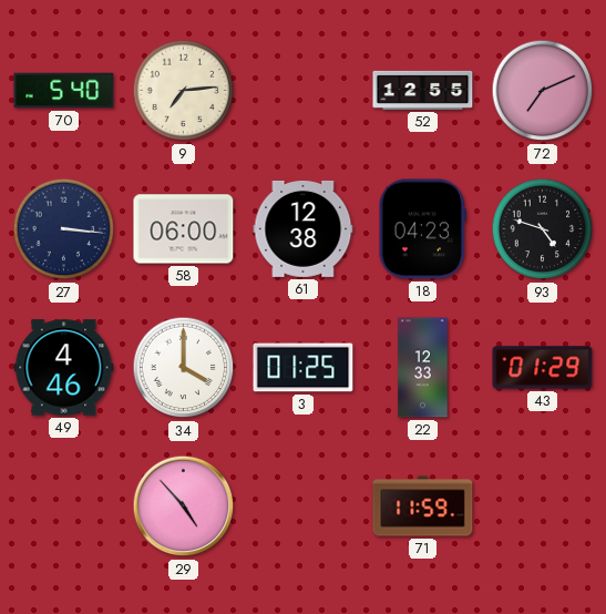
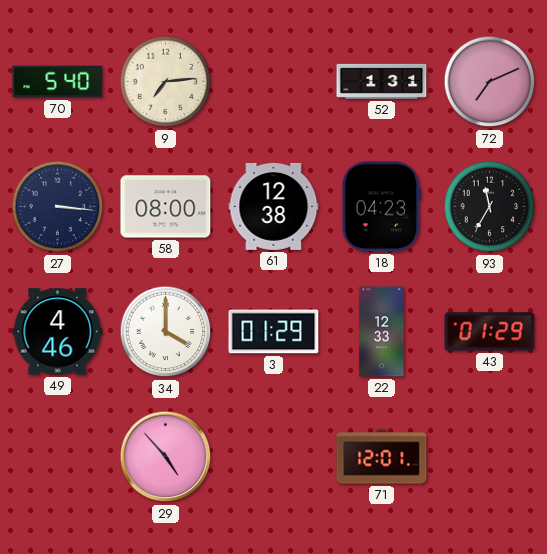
52: 12:55 -> 1:31
58: 06:00 -> 08:00
93: 4:48 -> 11:35
3: 01:25 -> 01:29
71: 11:59 -> 12:01
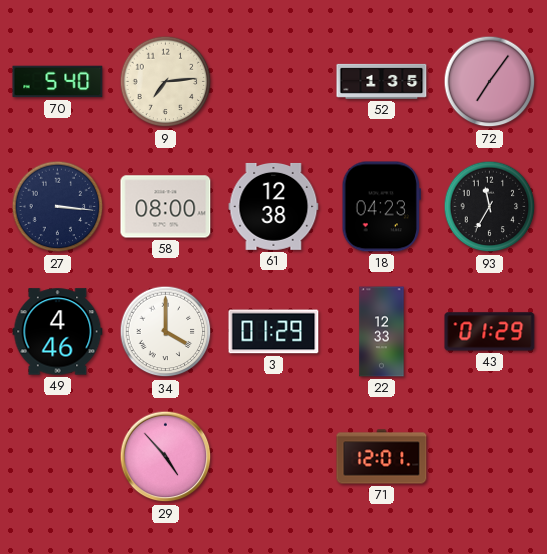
52: 1:31 -> 1:35
72: 7:11 -> 7:06
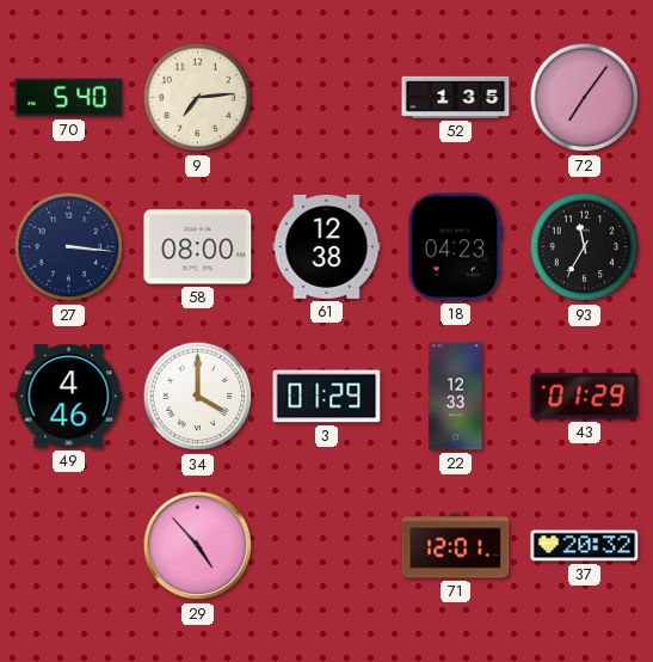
37: none -> 20:32
